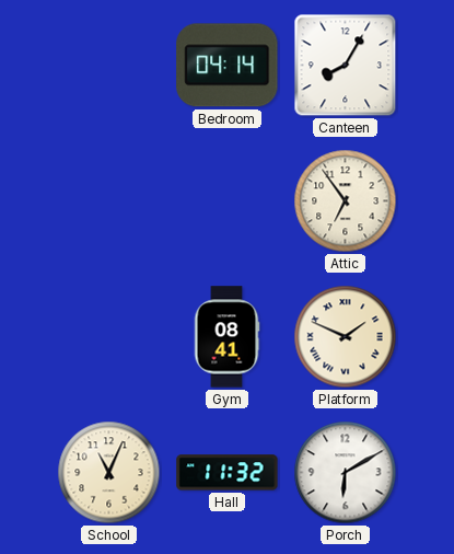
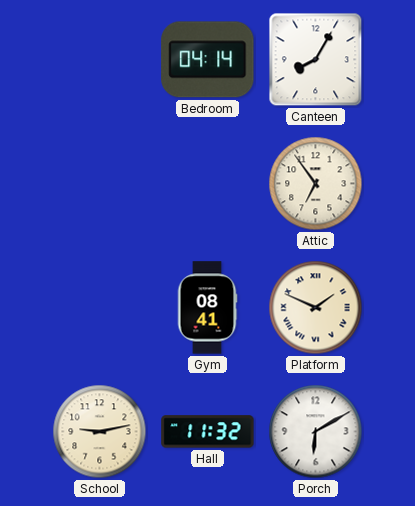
School: 11:04 -> 9:13
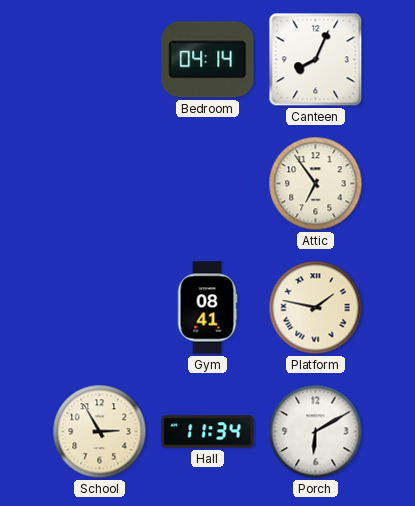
Canteen: 8:05 -> 8:04
Platform: 1:49 -> 1:47
School: 9:13 -> 2:55
Hall: 11:32 -> 11:34
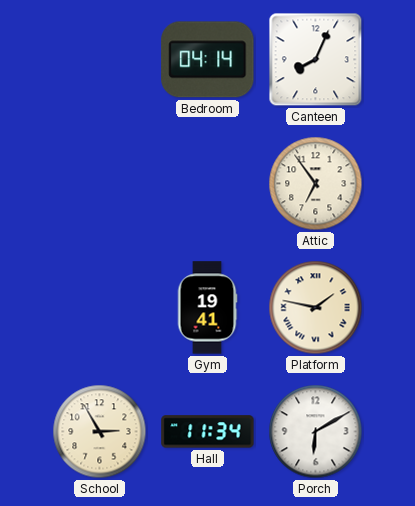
Gym: 08:41 -> 19:41
